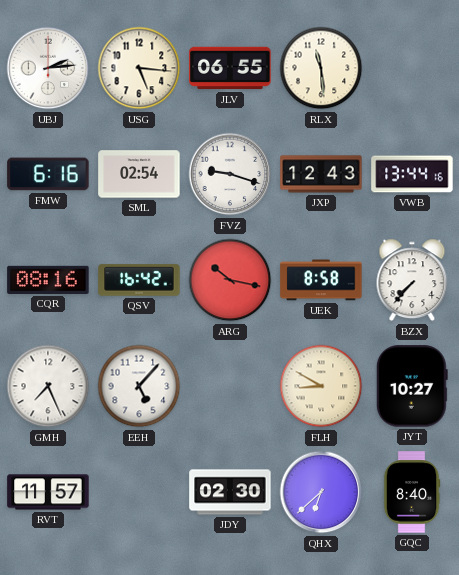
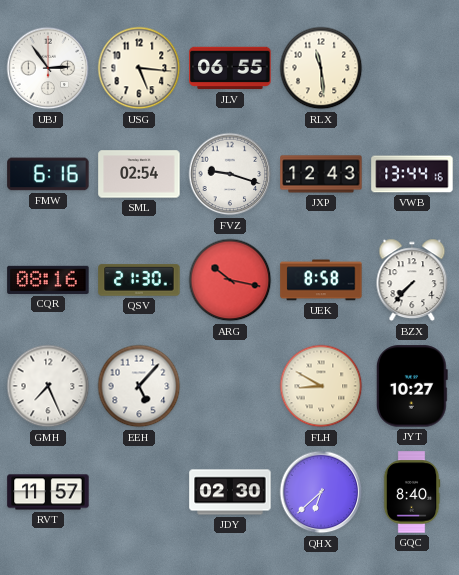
UBJ: 2:14 -> 2:54
QSV: 16:42 -> 21:30
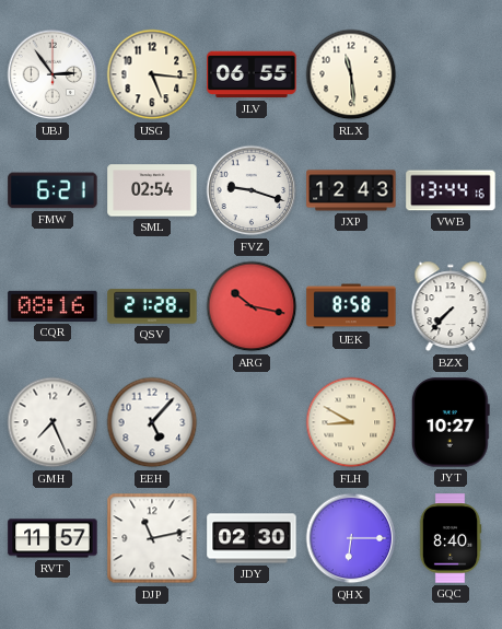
FMW: 6:16 -> 6:21
QSV: 21:30 -> 21:28
DJP: none -> 11:13
QHX: 6:38 -> 6:15
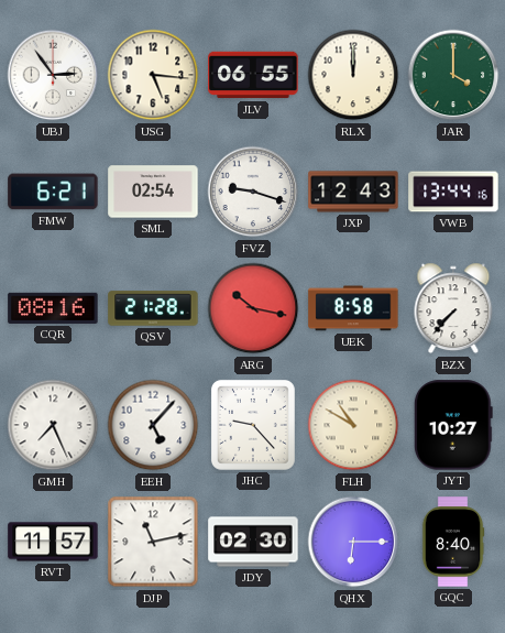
RLX: 11:29 -> 12:00
JAR: none -> 4:00
JHC: none -> 9:23
FLH: 8:50 -> 10:50
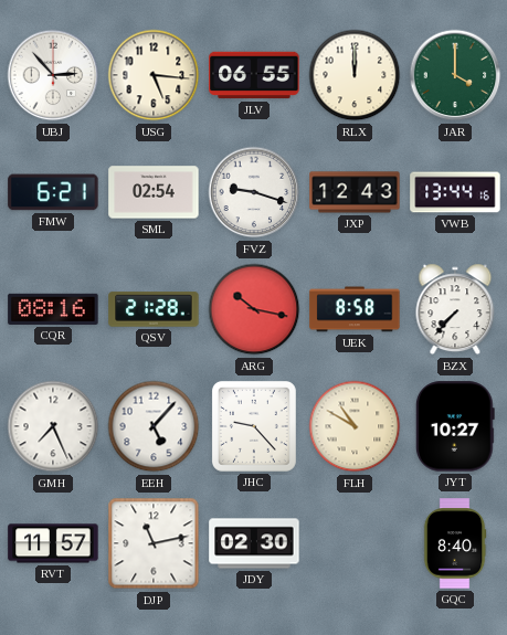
UBJ: 2:54 -> 2:53
QHX: 6:15 -> none
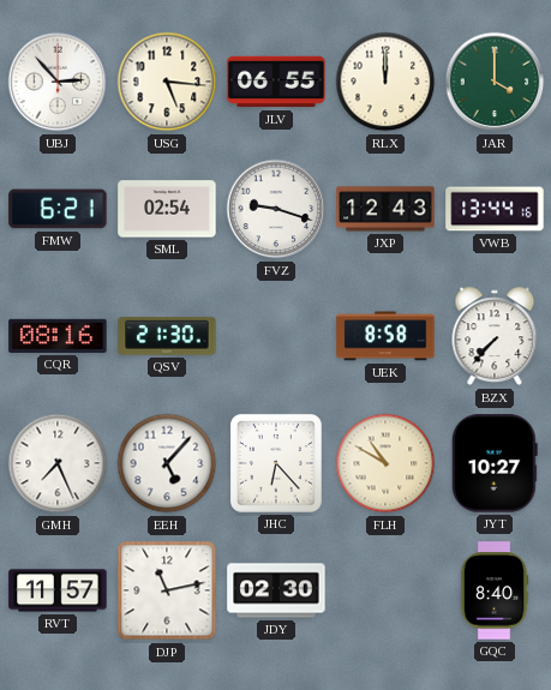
QSV: 21:28 -> 21:30
ARG: 10:17 -> none
JHC: 9:23 -> 6:23
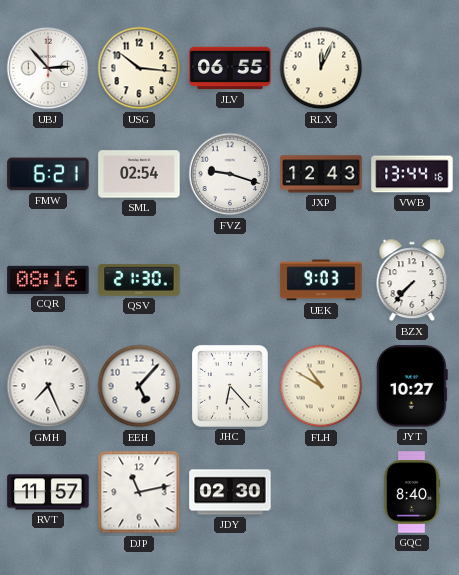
USG: 5:16 -> 10:16
RLX: 12:00 -> 12:04
JAR: 4:00 -> none
UEK: 8:58 -> 9:03
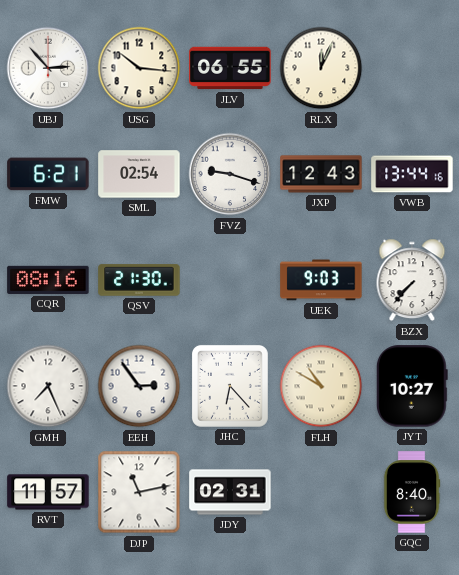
EEH: 5:07 -> 2:54
JDY: 02:30 -> 02:31
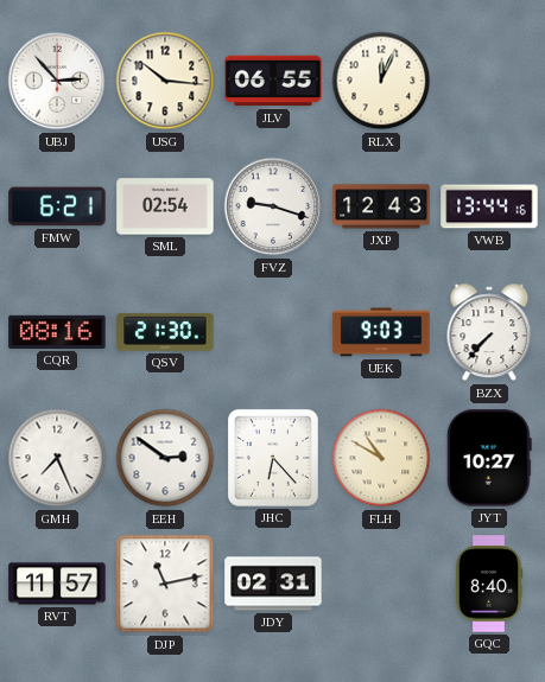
EEH: 2:54 -> 2:51
